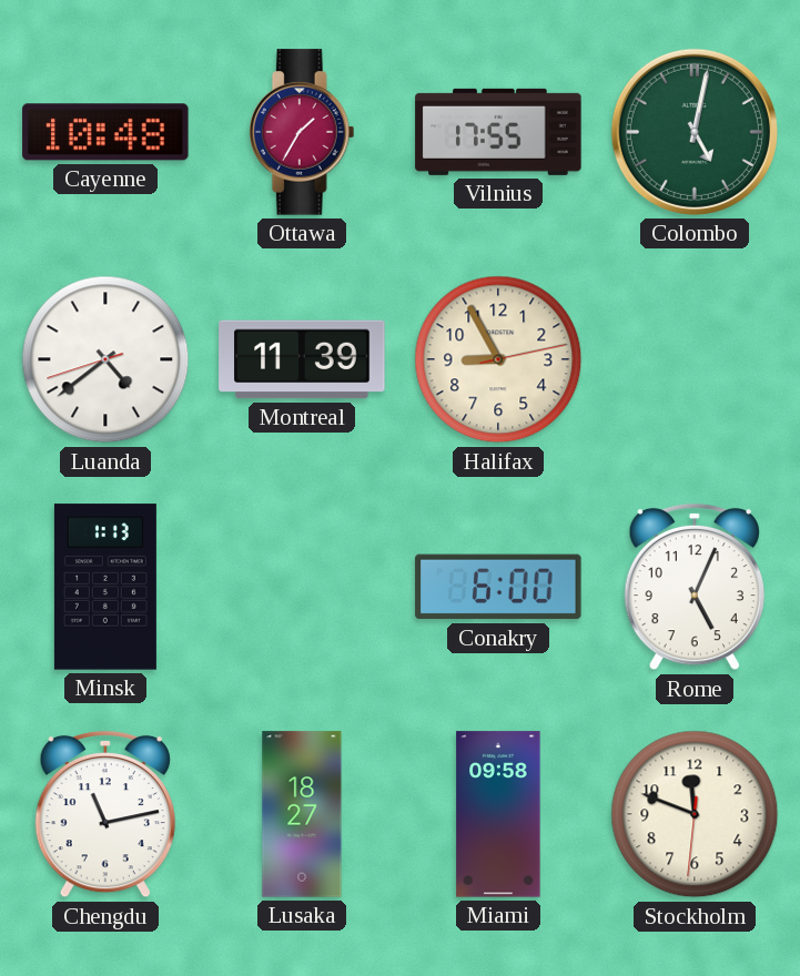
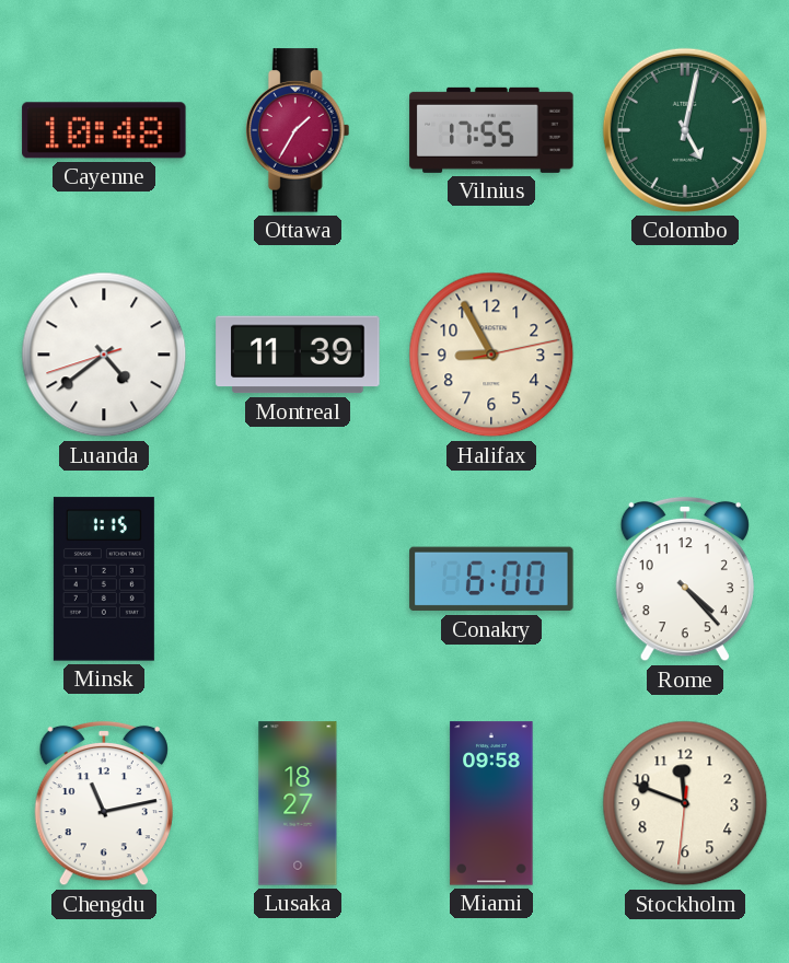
Minsk: 1:13 -> 1:15
Rome: 5:04 -> 4:23
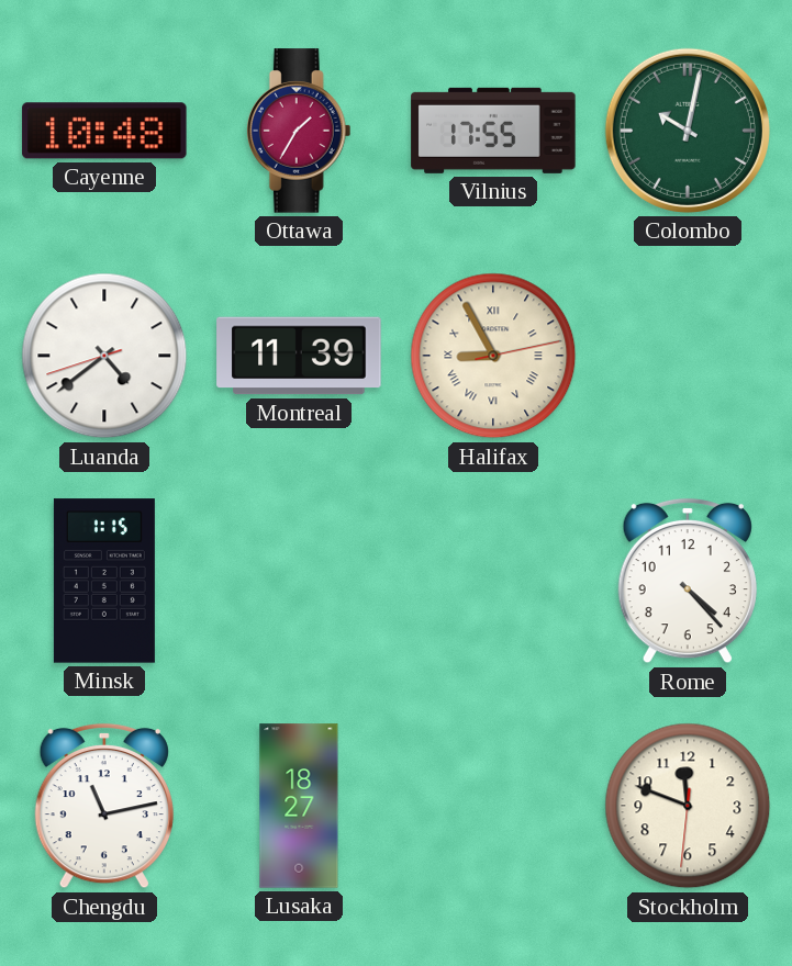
Colombo: 5:02 -> 10:02
Halifax numerals: Arabic -> Roman
Conakry: 6:00 -> none
Miami: 09:58 -> none
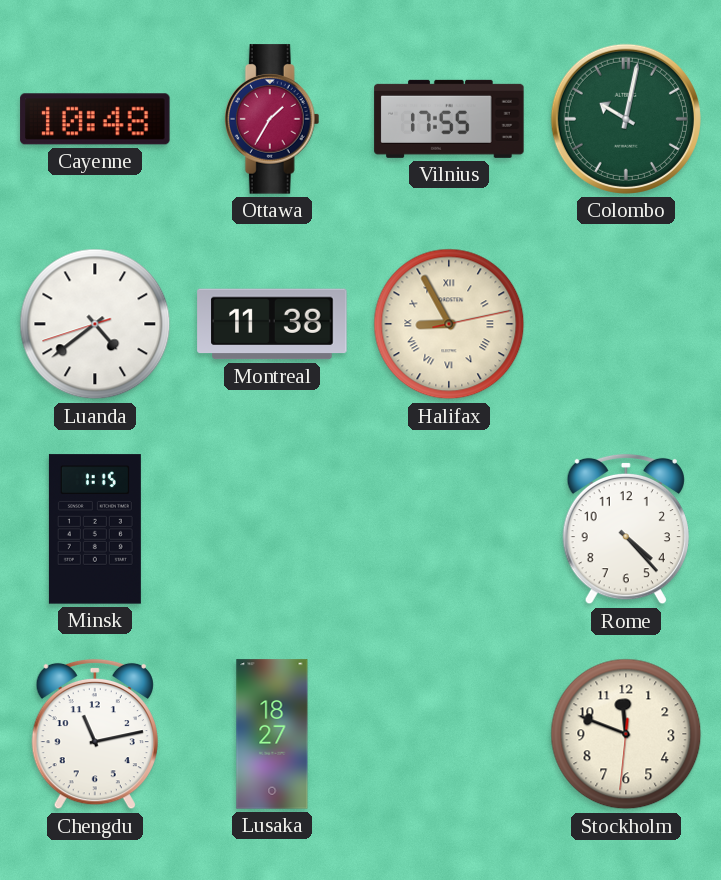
Montreal: 11:39 -> 11:38
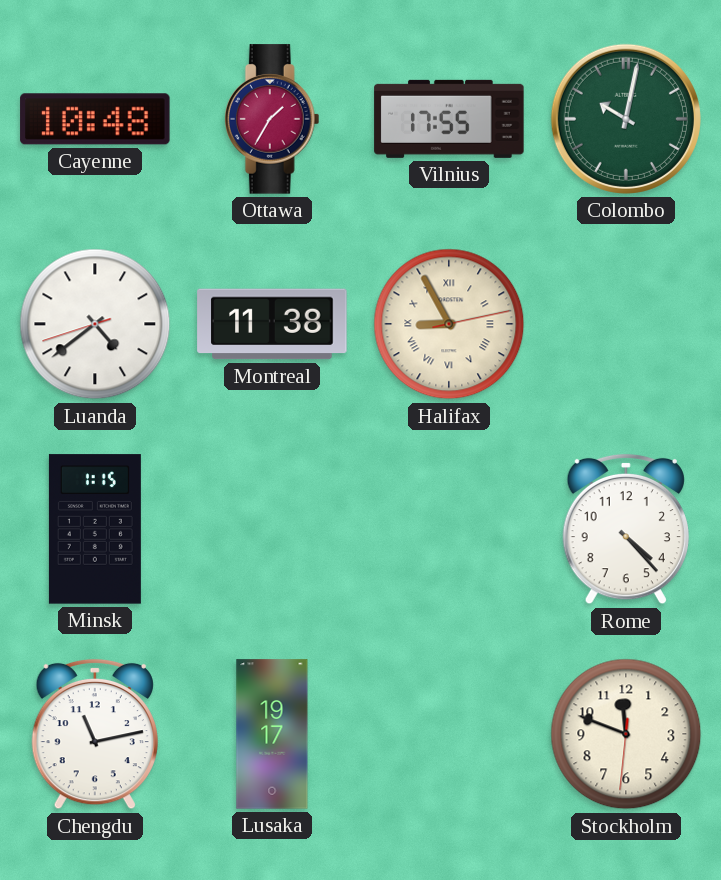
Lusaka: 18:27 -> 19:17
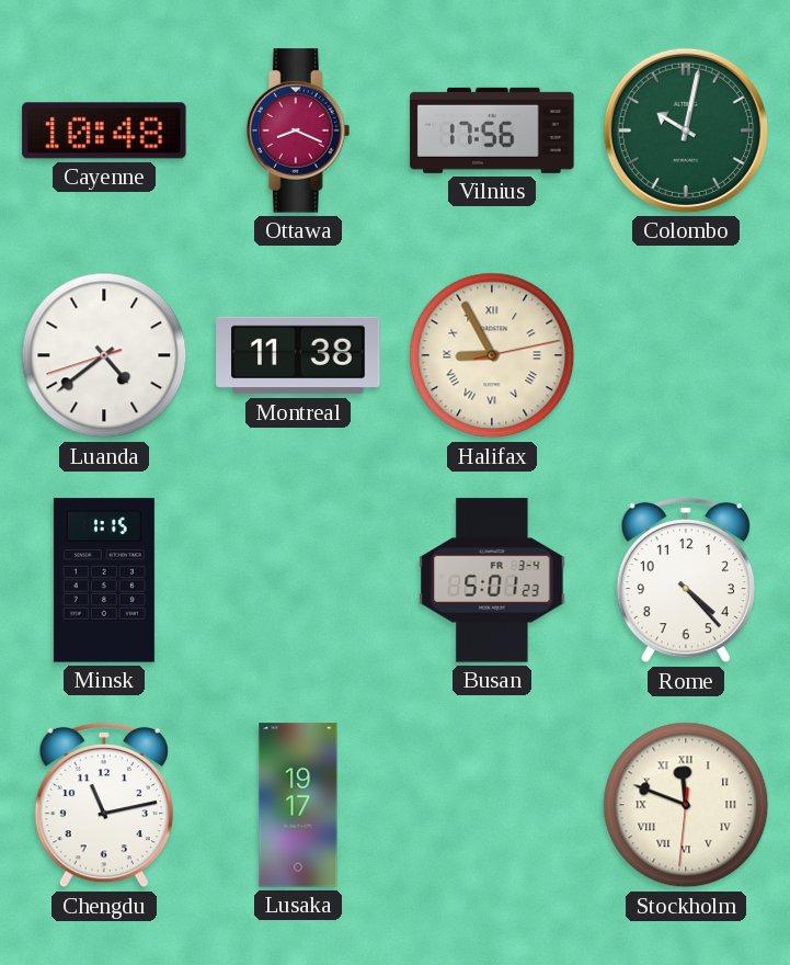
Ottawa: 1:35 -> 8:19
Vilnius: 17:55 -> 17:56
Busan: none -> 5:01
Stockholm numerals: Arabic -> Roman
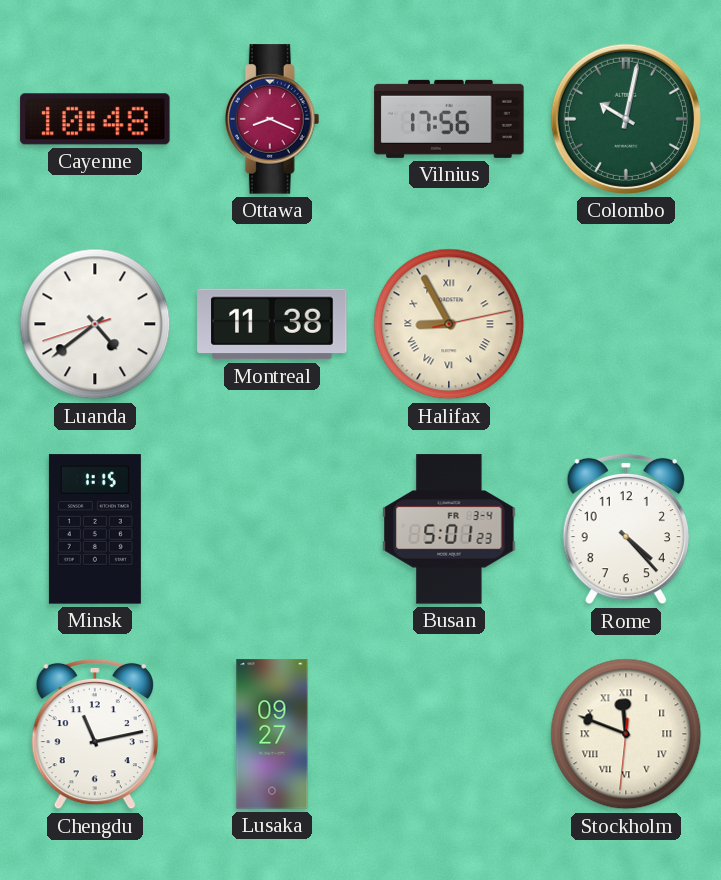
Lusaka: 19:17 -> 09:27
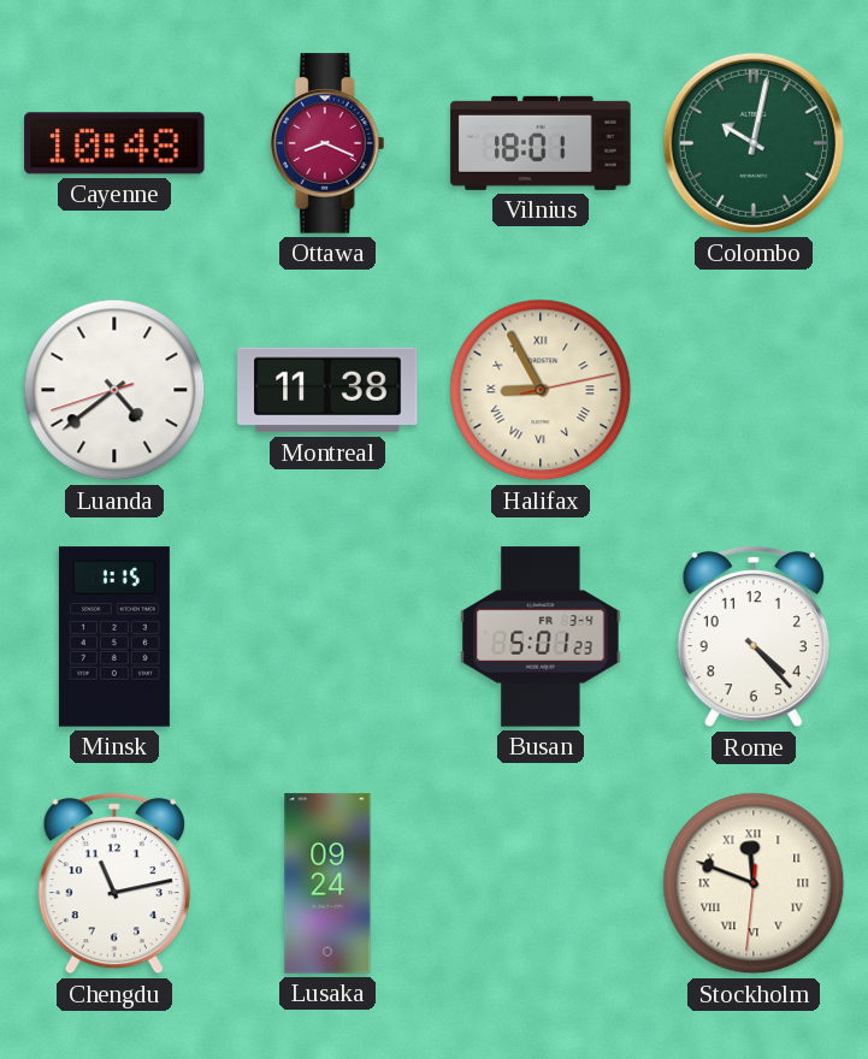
Vilnius: 17:56 -> 18:01
Lusaka: 09:27 -> 09:24
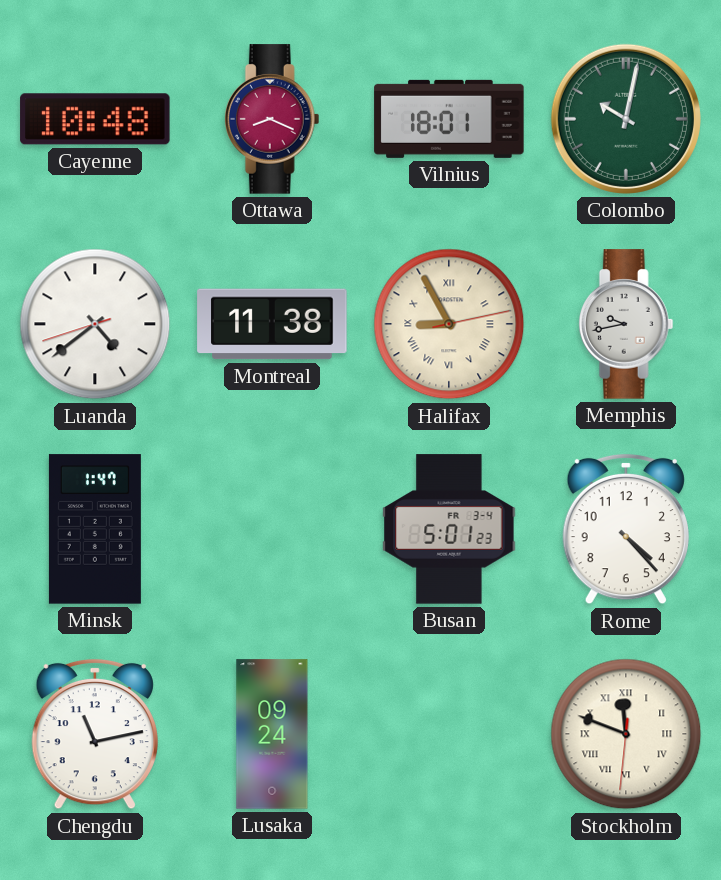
Memphis: none -> 9:43
Minsk: 1:15 -> 1:47
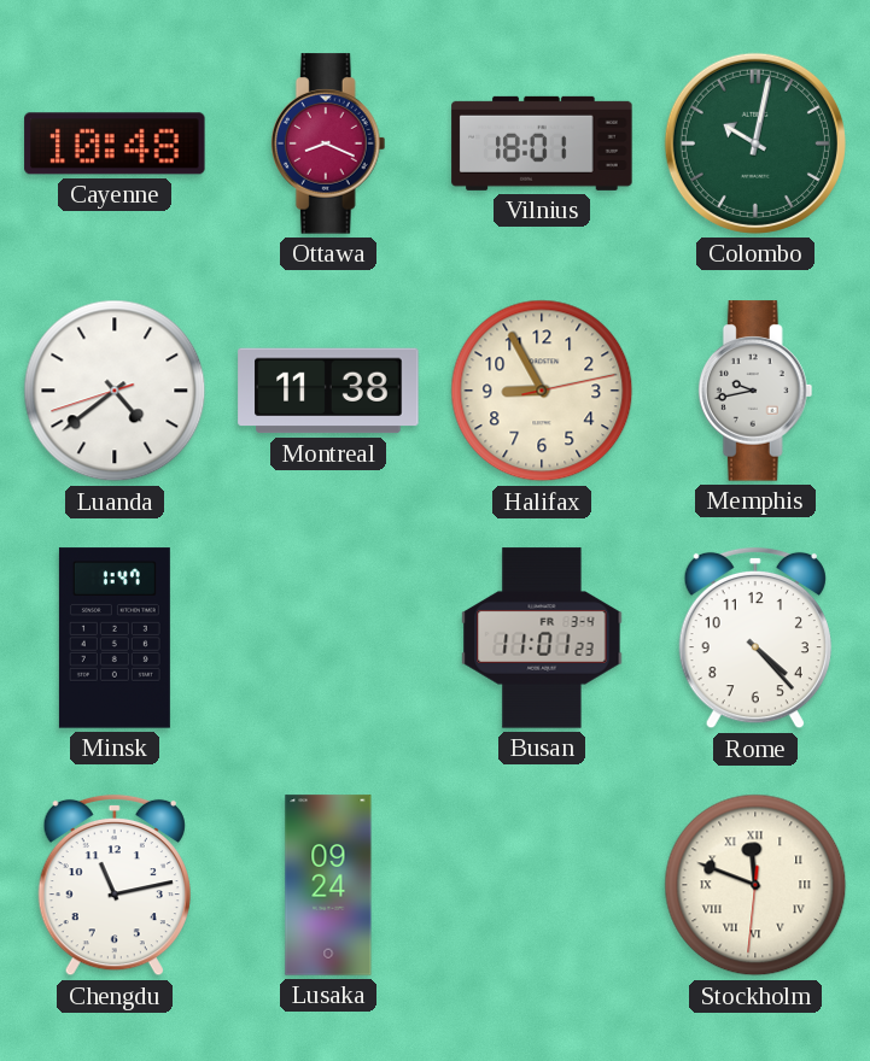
Halifax numerals: Roman -> Arabic
Busan: 5:01 -> 11:01
